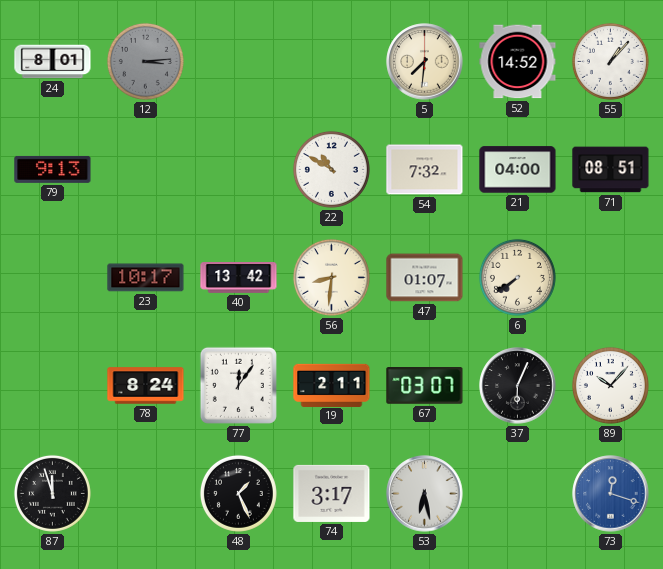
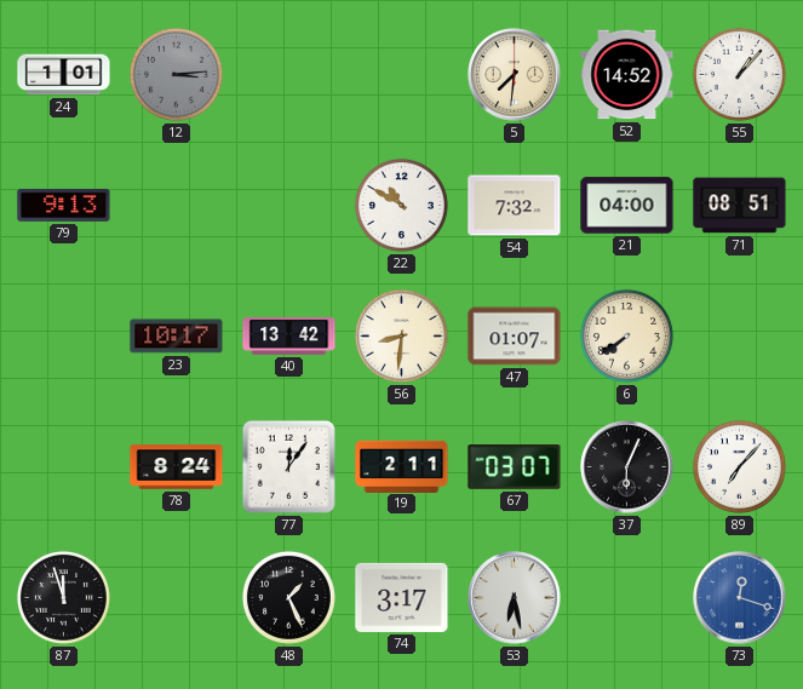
24: 8:01 -> 1:01
89: 10:07 -> 7:07
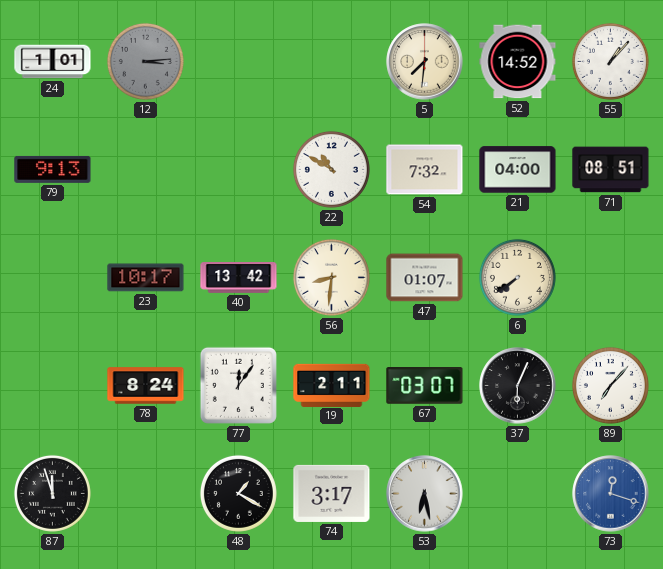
48: 1:26 -> 1:20
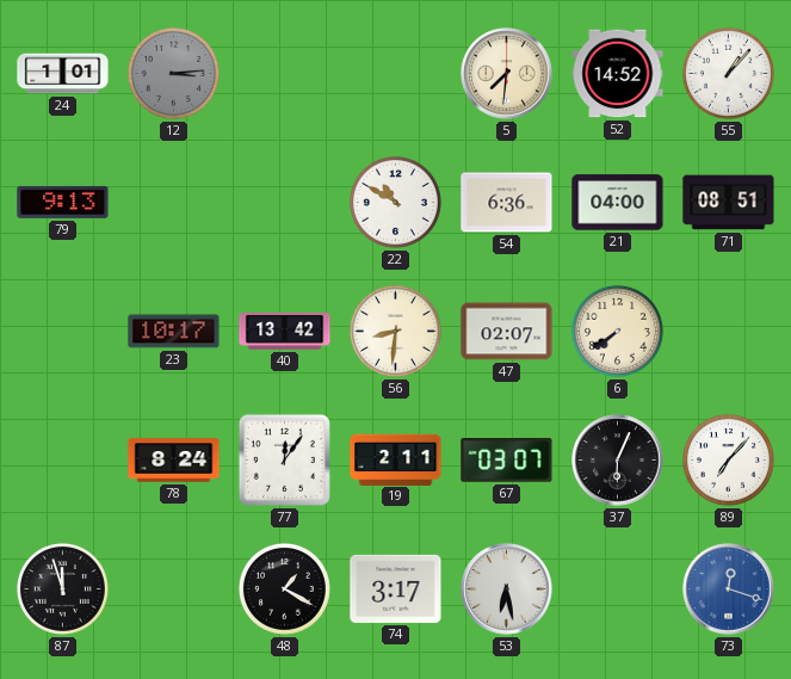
54: 7:32 -> 6:36
47: 01:07 -> 02:07
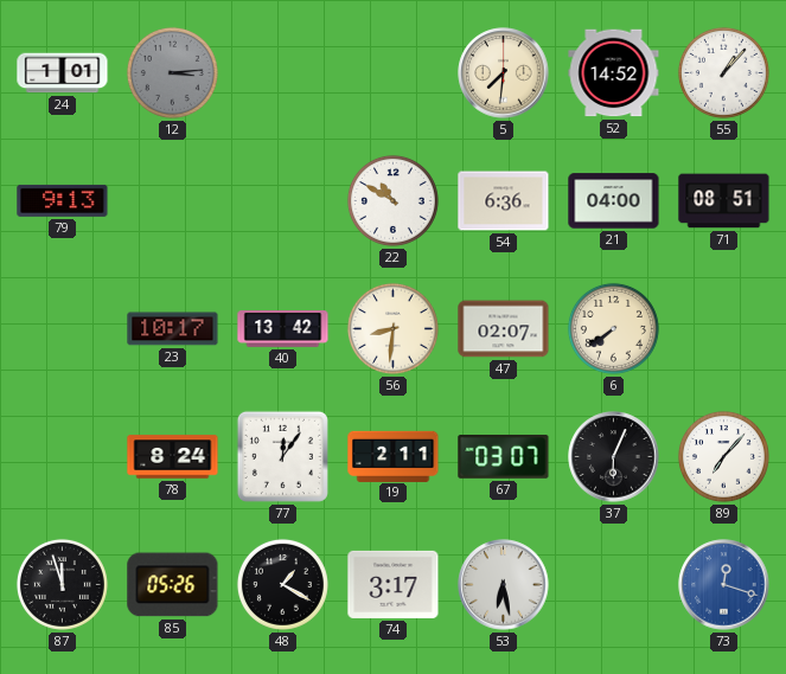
85: none -> 05:26
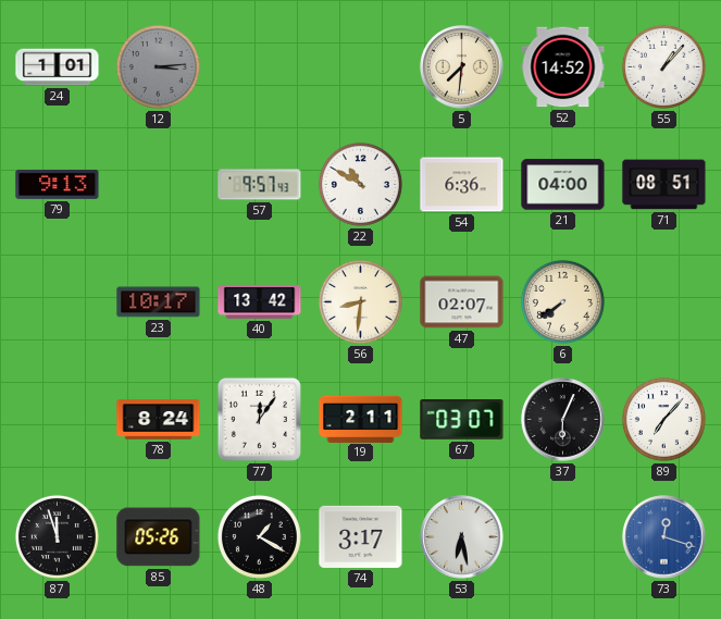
57: none -> 9:57
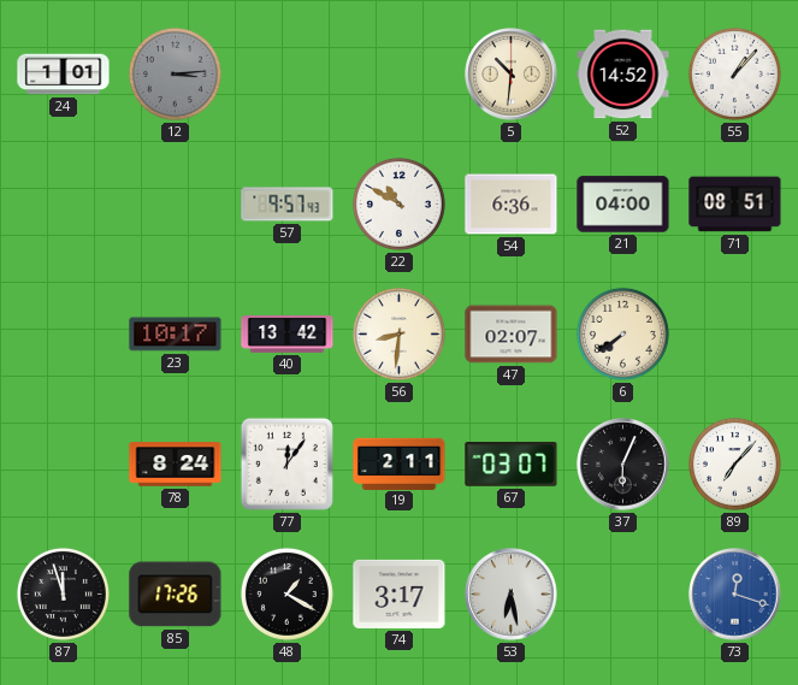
5: 7:31 -> 10:31
79: 9:13 -> none
85: 05:26 -> 17:26
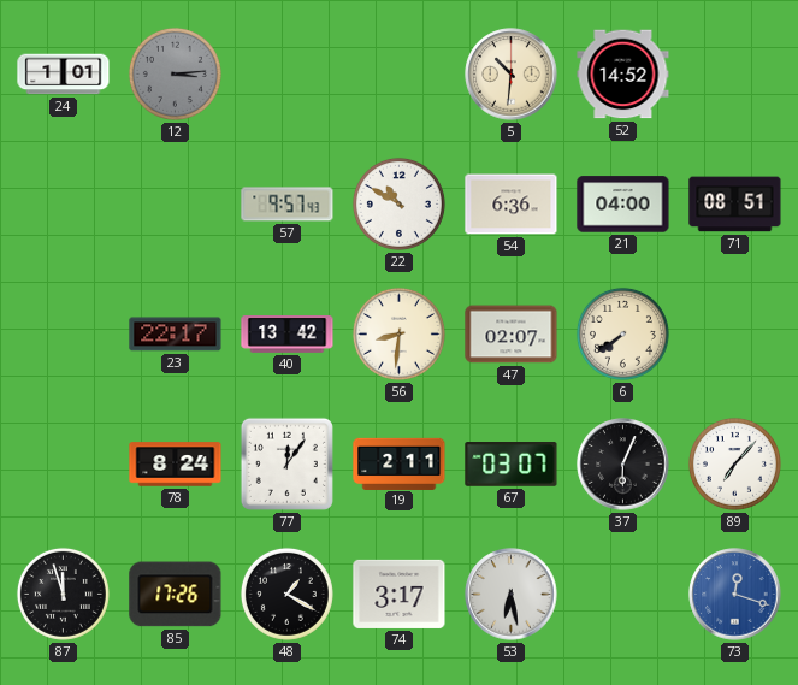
55: 1:07 -> none
23: 10:17 -> 22:17
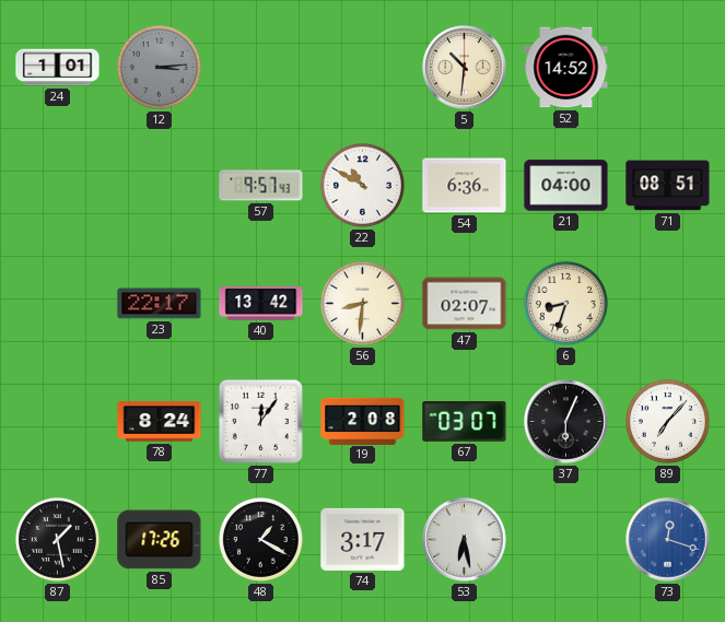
6: 7:39 -> 8:33
19: 2:11 -> 2:08
87: 11:57 -> 1:28
